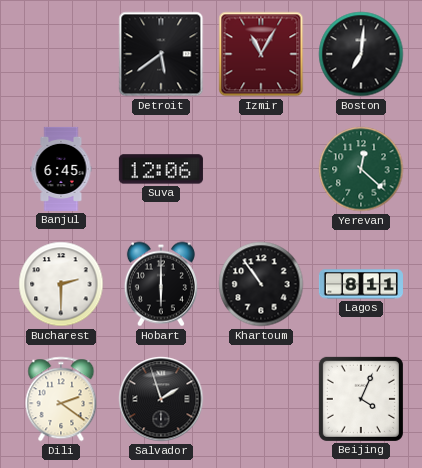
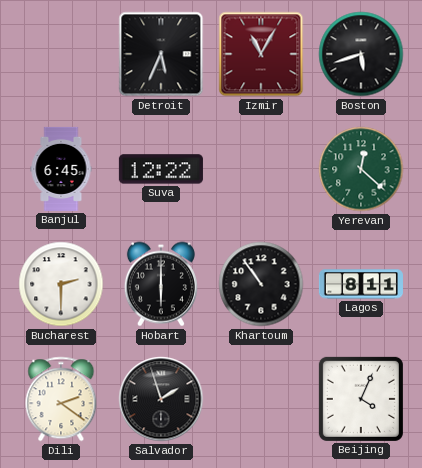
Detroit: 5:39 -> 5:34
Boston: 7:01 -> 5:42
Suva: 12:06 -> 12:22
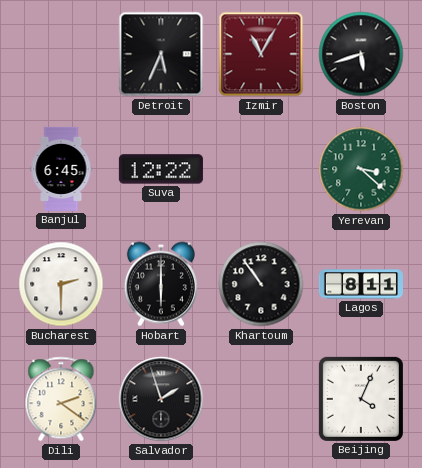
Yerevan: 12:22 -> 3:22
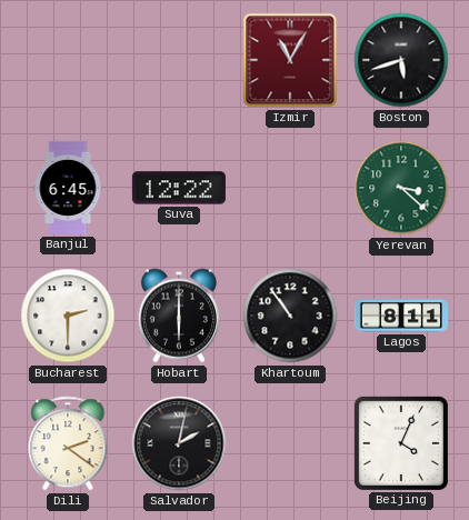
Detroit: 5:34 -> none
Salvador: 1:57 -> 2:02
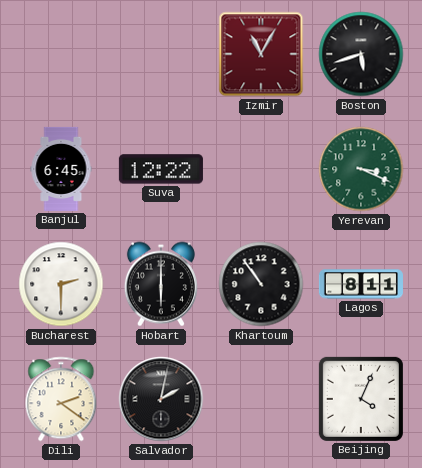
Yerevan: 3:22 -> 3:19
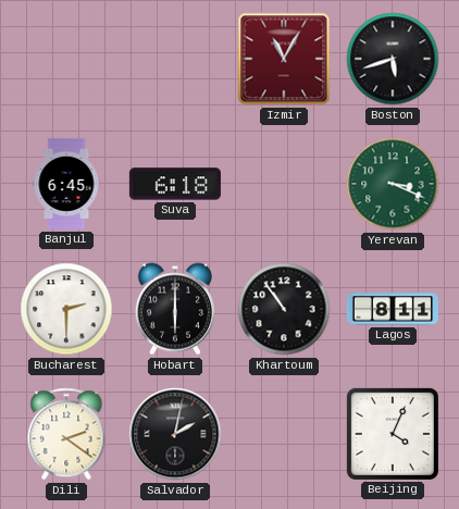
Suva: 12:22 -> 6:18
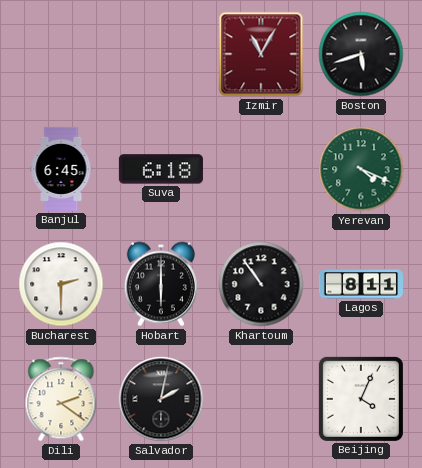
Yerevan: 3:19 -> 4:19
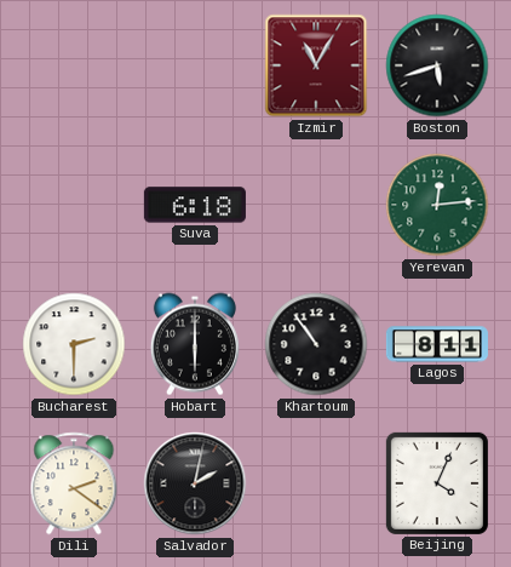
Banjul: 6:45 -> none
Yerevan: 4:19 -> 12:14
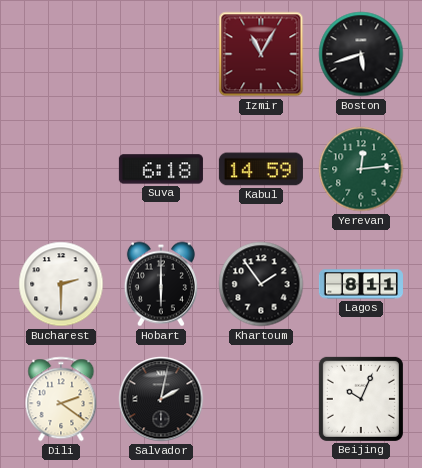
Kabul: none -> 14:59
Khartoum: 10:54 -> 1:54
Beijing: 4:04 -> 10:04
